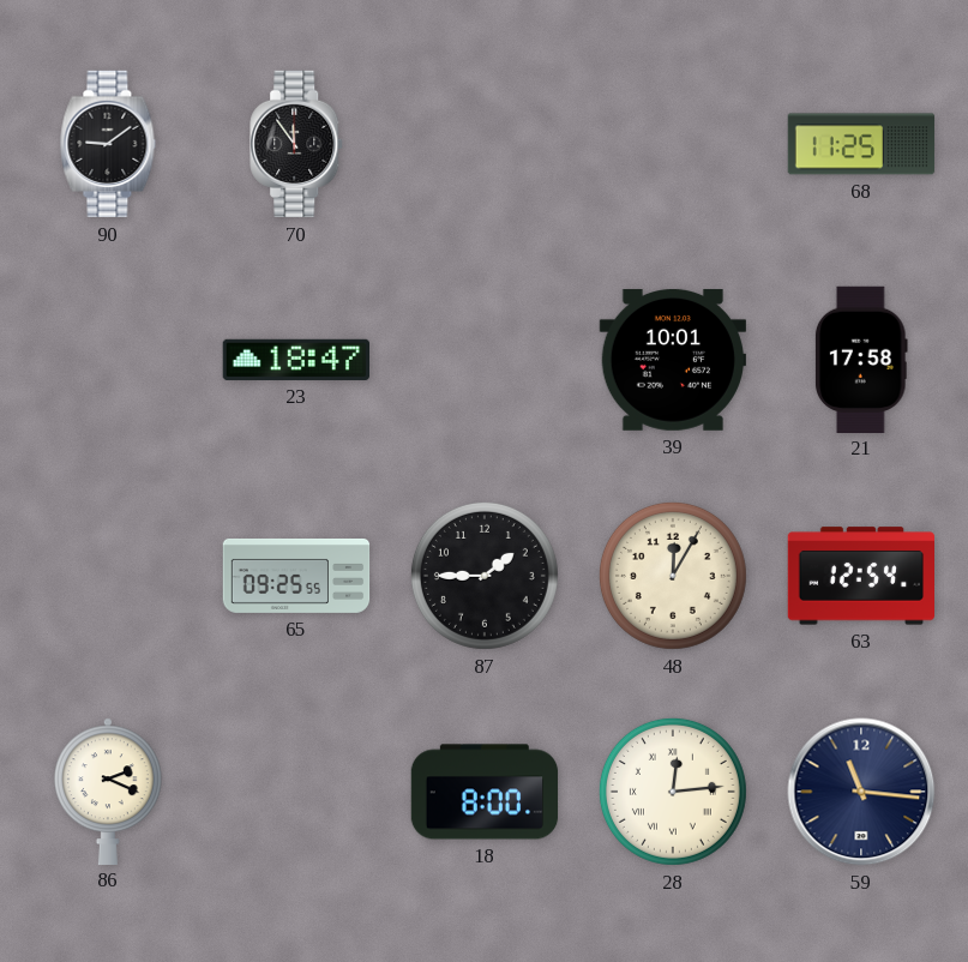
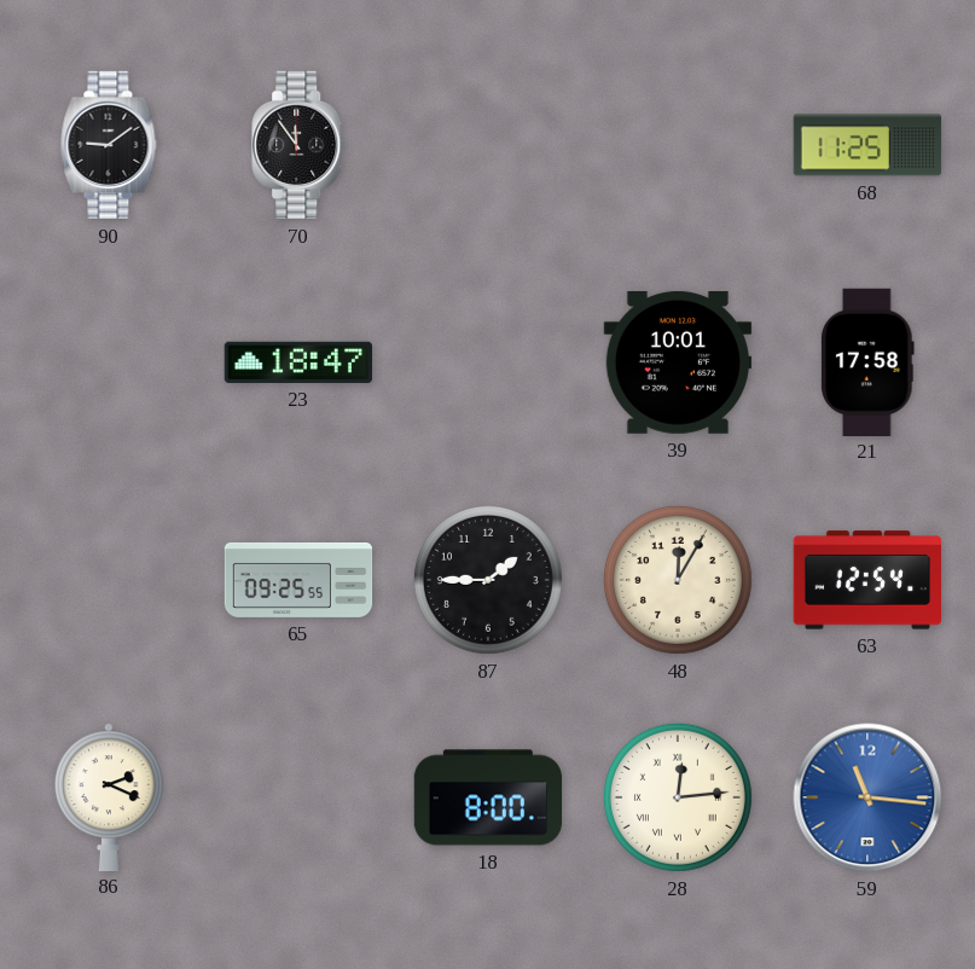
59 dial: navy -> blue
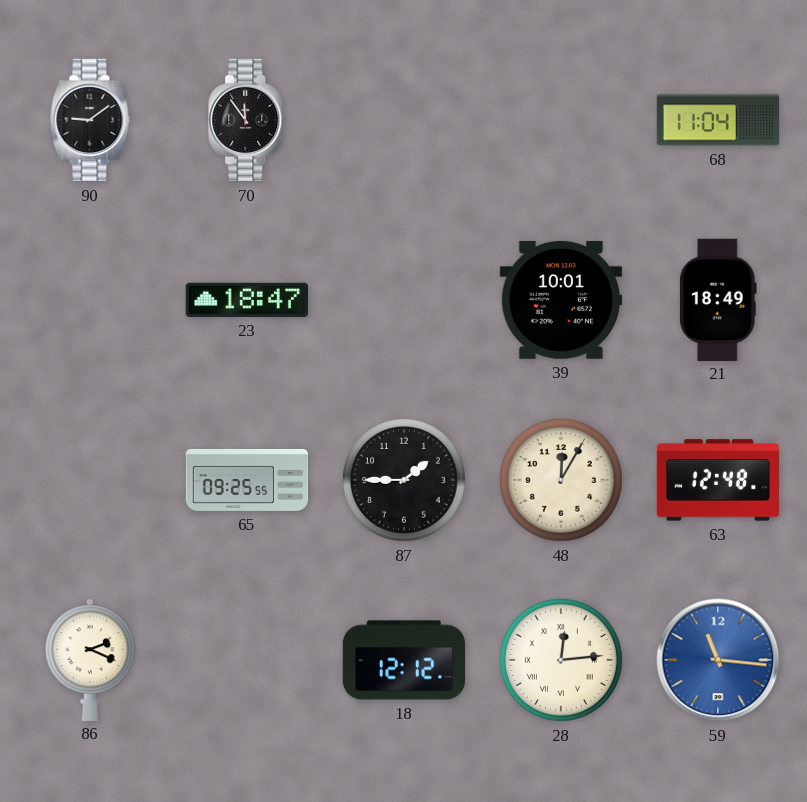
68: 11:25 -> 11:04
21: 17:58 -> 18:49
63: 12:54 -> 12:48
18: 8:00 -> 12:12
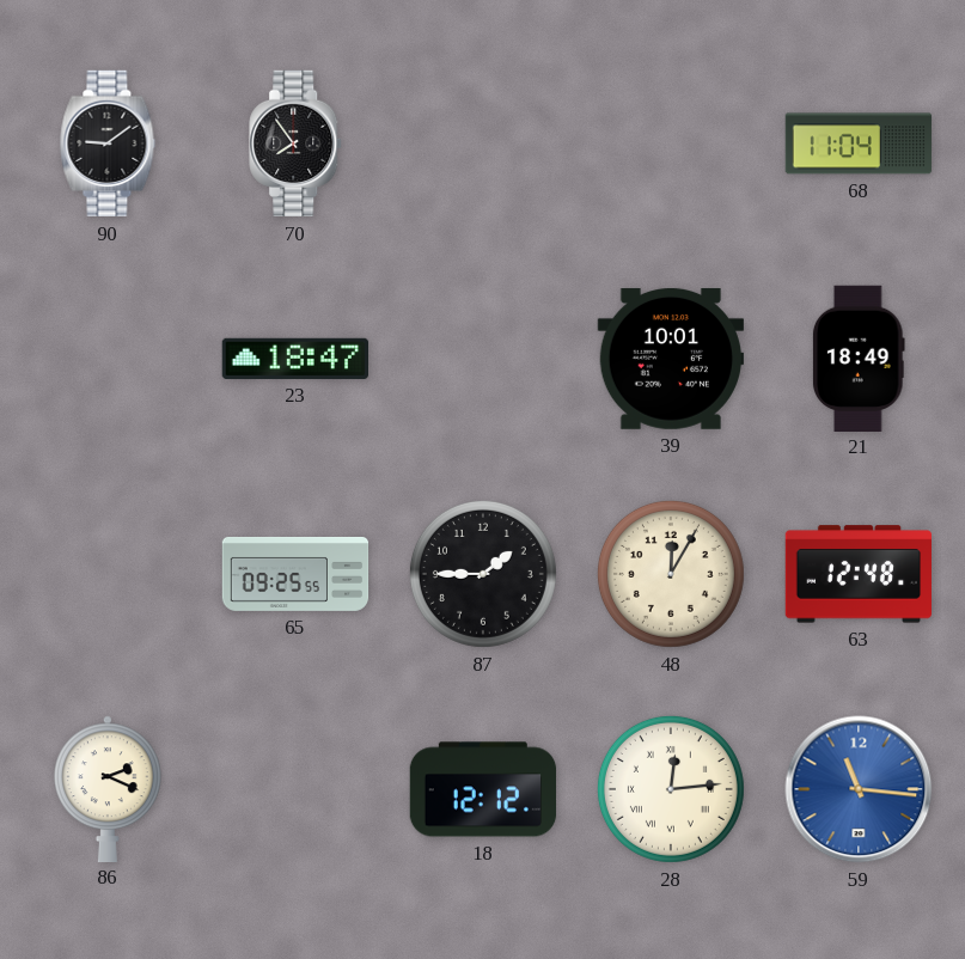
70: 11:54 -> 7:54
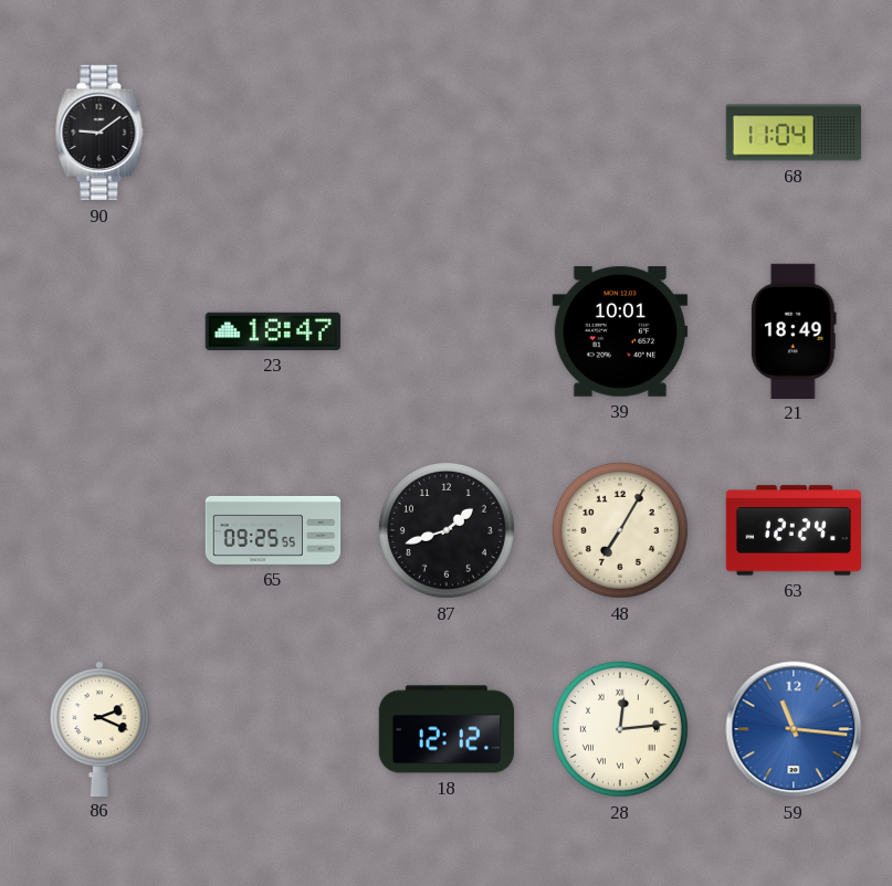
70: 7:54 -> none
87: 1:45 -> 1:42
48: 12:05 -> 7:05
63: 12:48 -> 12:24
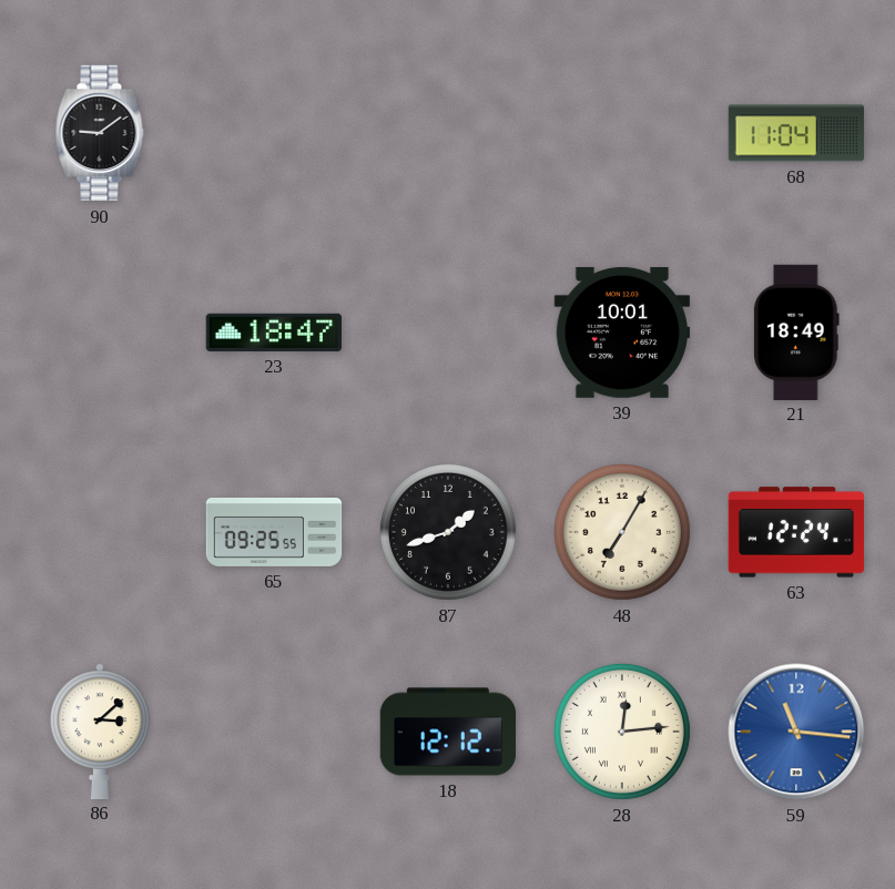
86: 2:19 -> 3:08
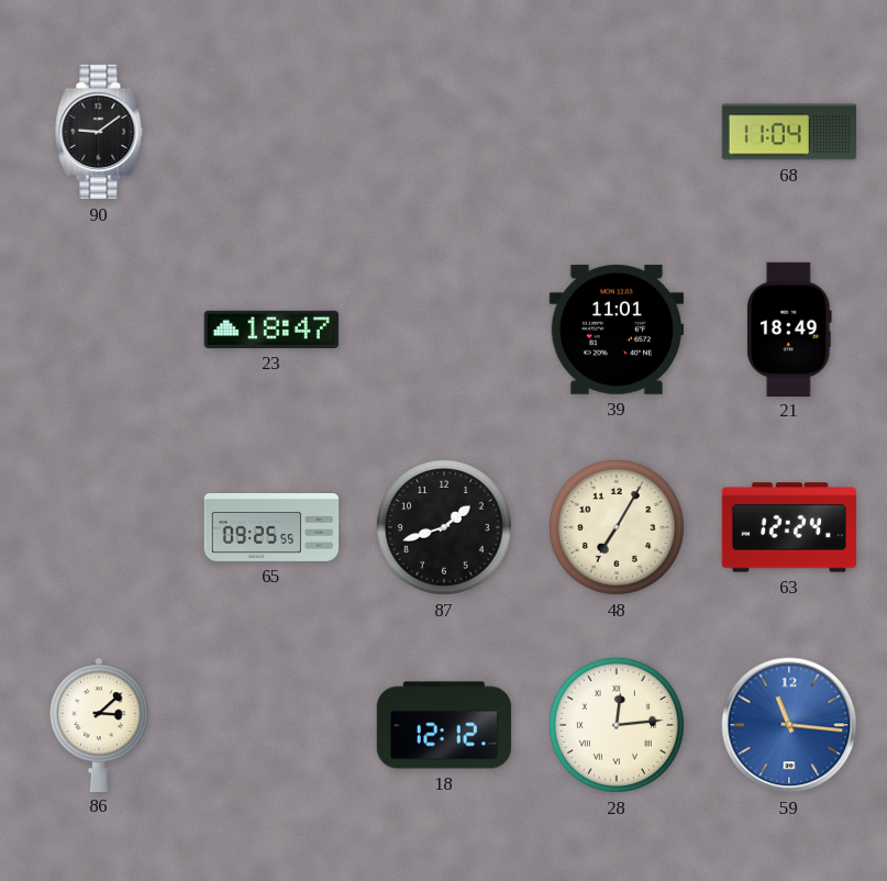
39: 10:01 -> 11:01
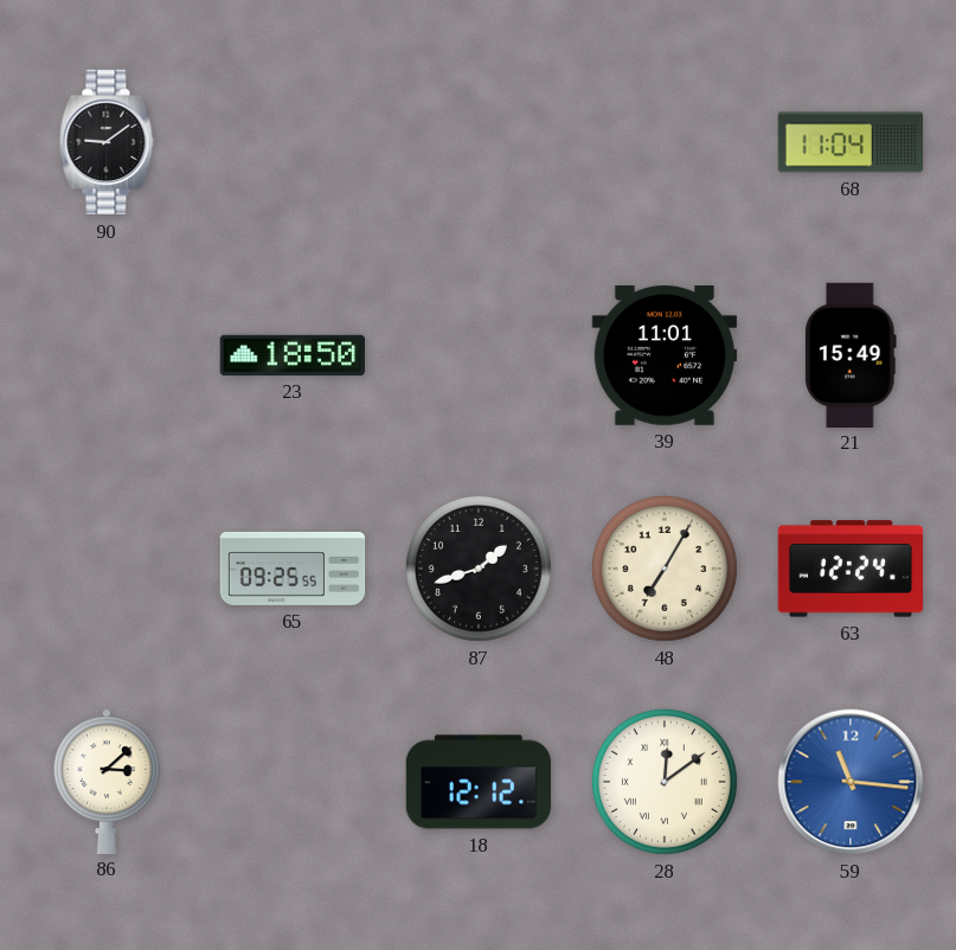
23: 18:47 -> 18:50
21: 18:49 -> 15:49
28: 12:14 -> 12:09
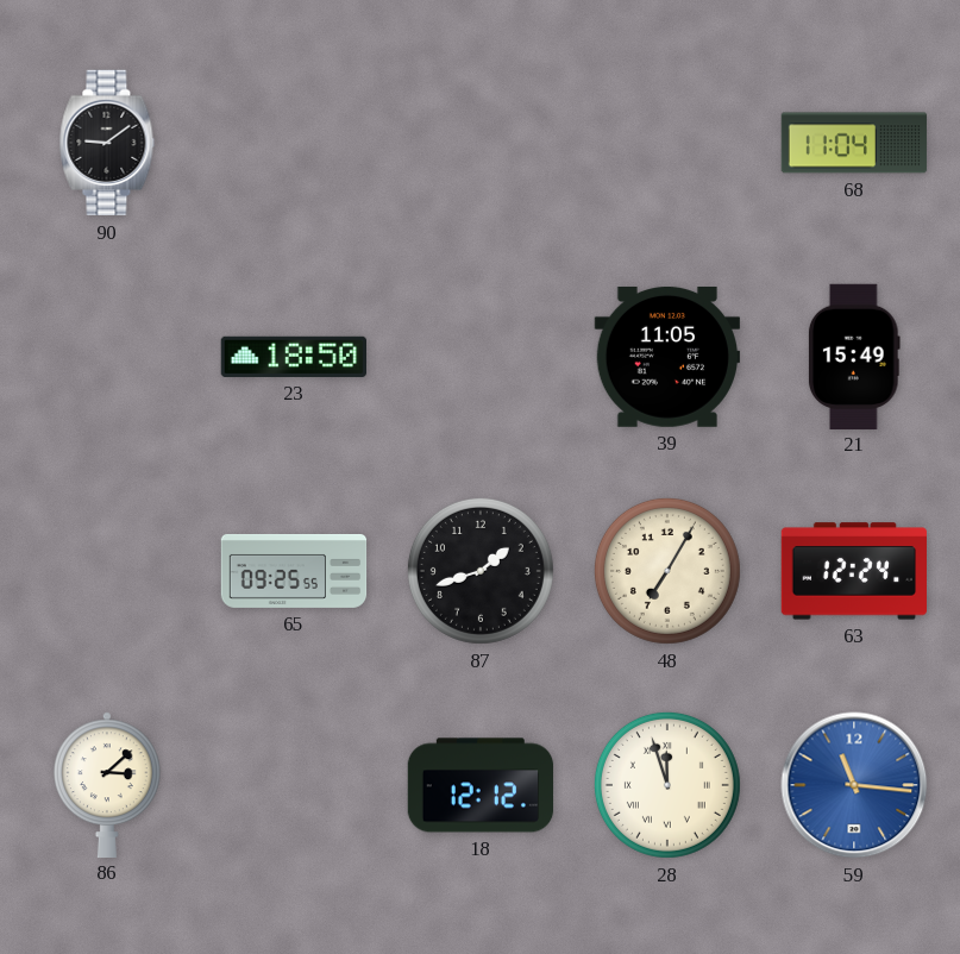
39: 11:01 -> 11:05
28: 12:09 -> 11:57
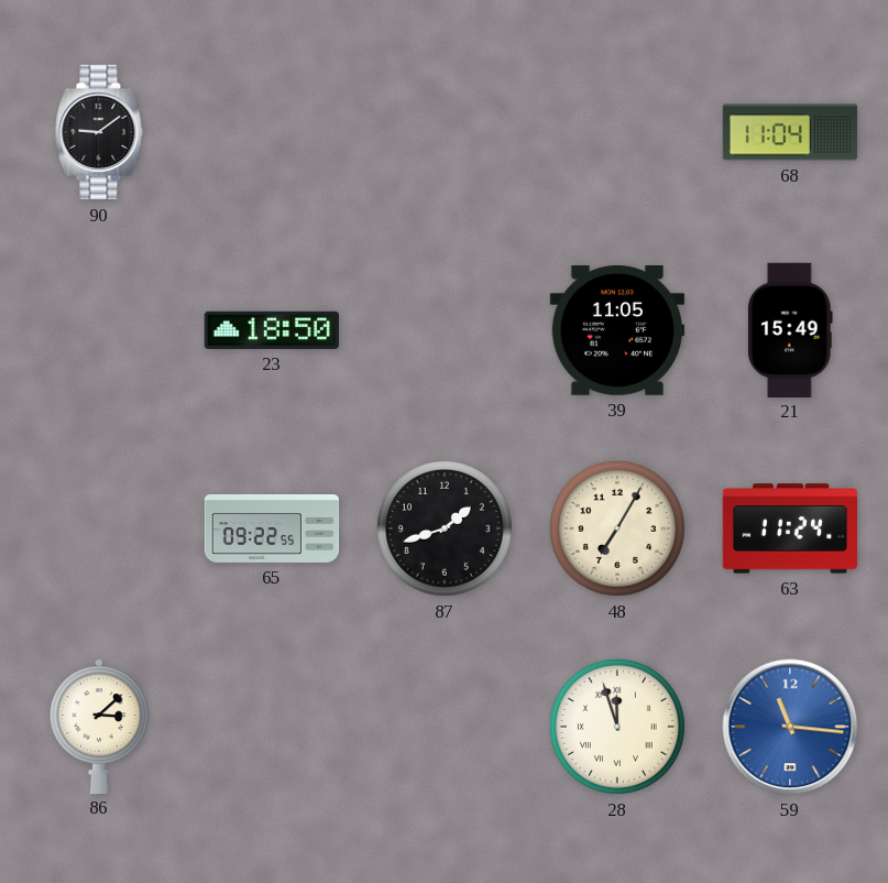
65: 09:25 -> 09:22
63: 12:24 -> 11:24
18: 12:12 -> none
